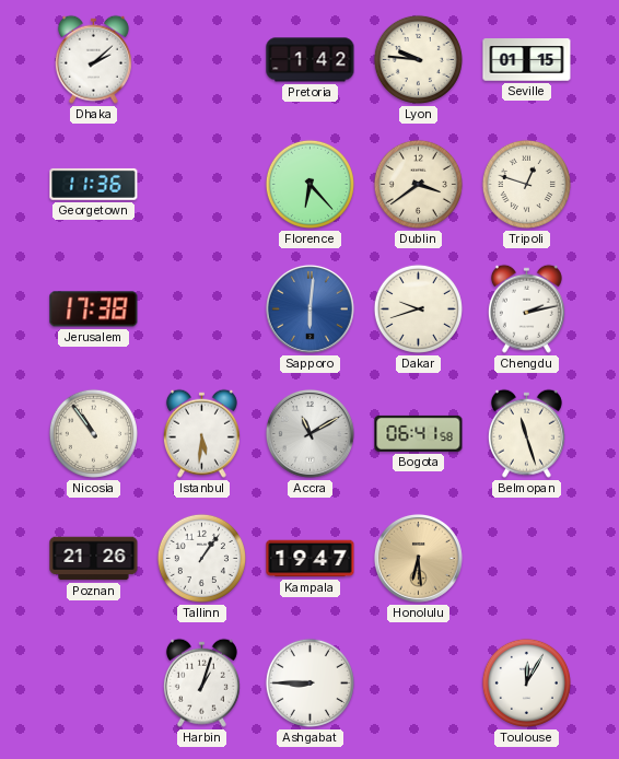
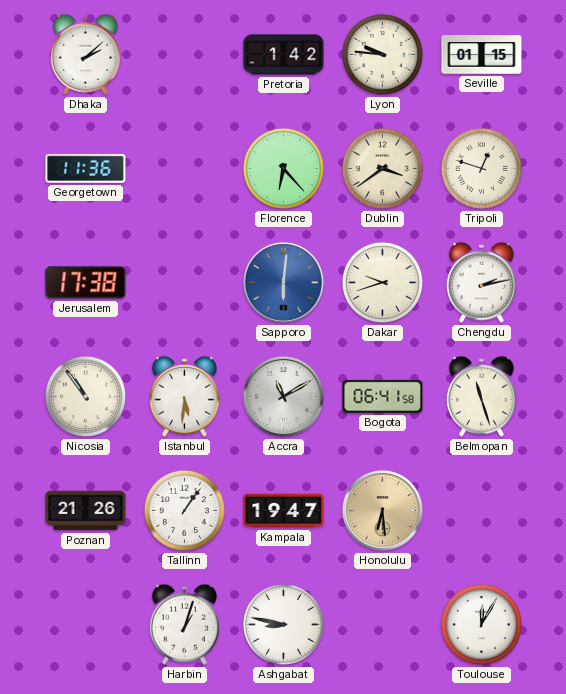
Ashgabat: 8:45 -> 8:47
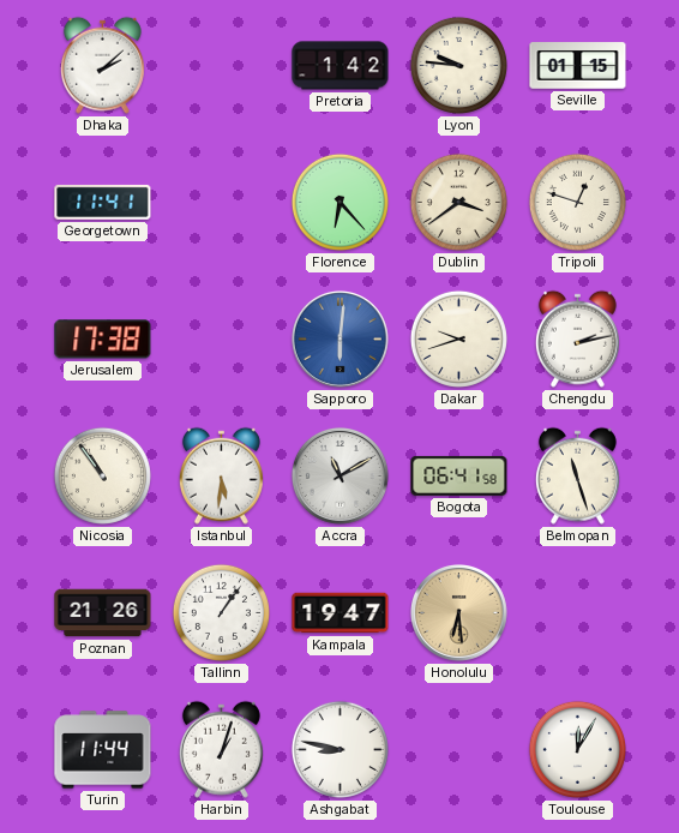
Georgetown: 11:36 -> 11:41
Turin: none -> 11:44
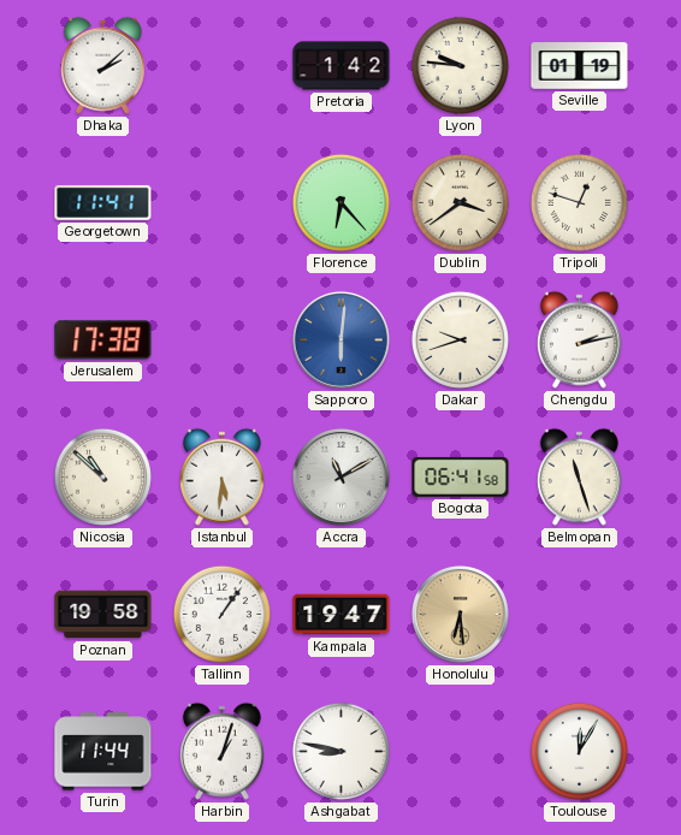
Seville: 01:15 -> 01:19
Nicosia: 10:54 -> 10:52
Poznan: 21:26 -> 19:58
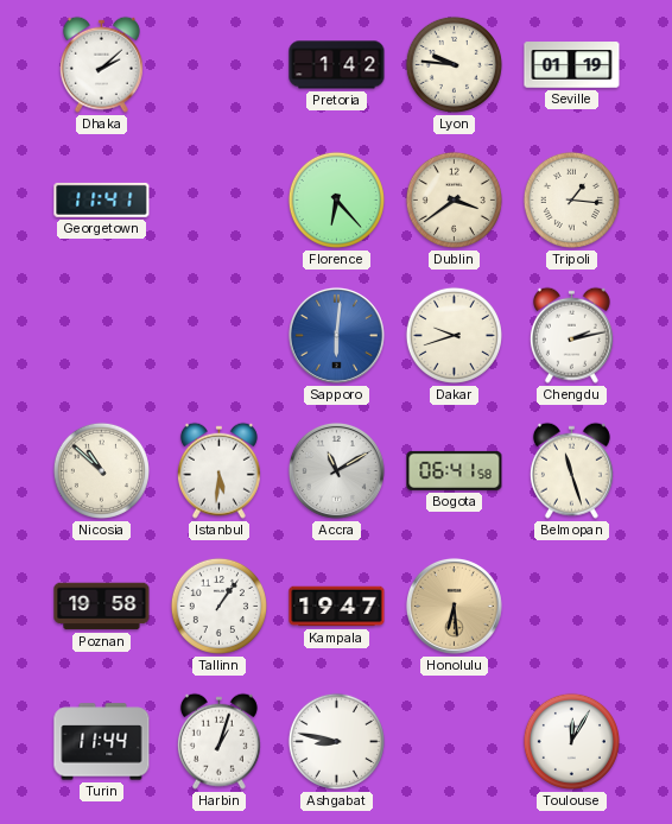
Tripoli: 12:48 -> 1:16
Jerusalem: 17:38 -> none
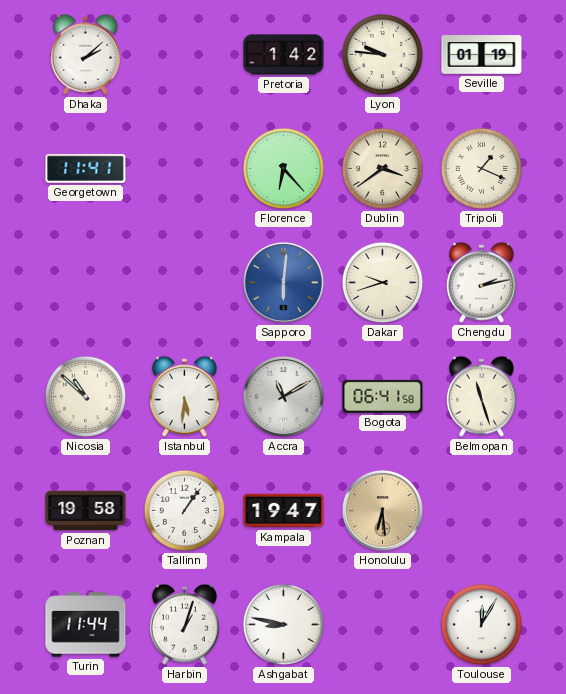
Tripoli: 1:16 -> 1:19
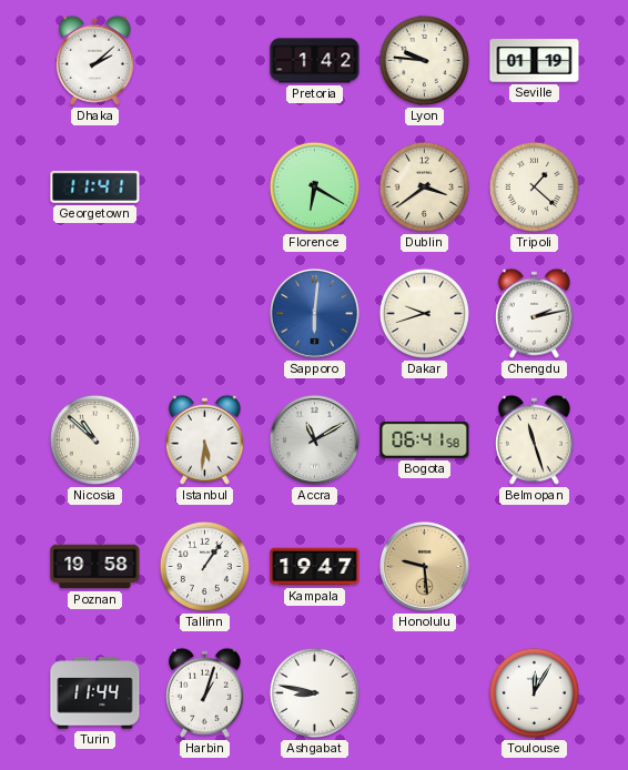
Florence: 6:23 -> 6:20
Tripoli: 1:19 -> 1:22
Honolulu: 6:29 -> 9:29
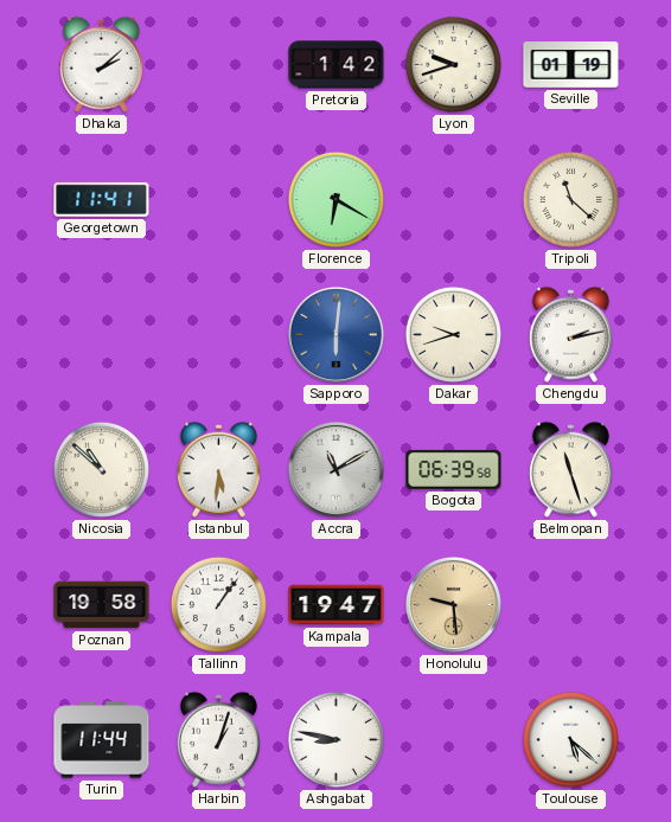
Lyon: 9:46 -> 9:42
Dublin: 3:39 -> none
Tripoli: 1:22 -> 11:22
Bogota: 06:41 -> 06:39
Toulouse: 12:05 -> 5:22
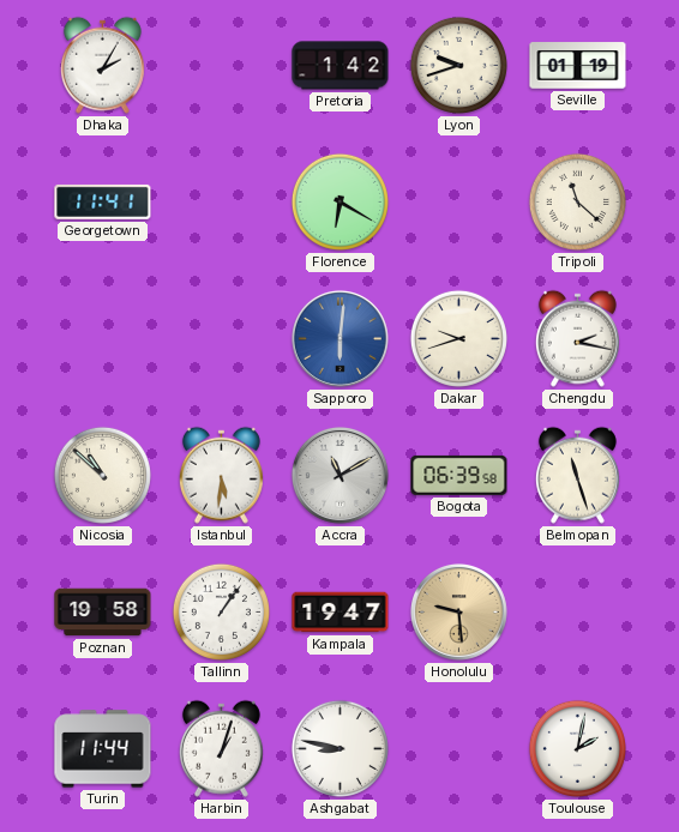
Dhaka: 2:08 -> 2:05
Chengdu: 2:13 -> 2:17
Toulouse: 5:22 -> 2:02
